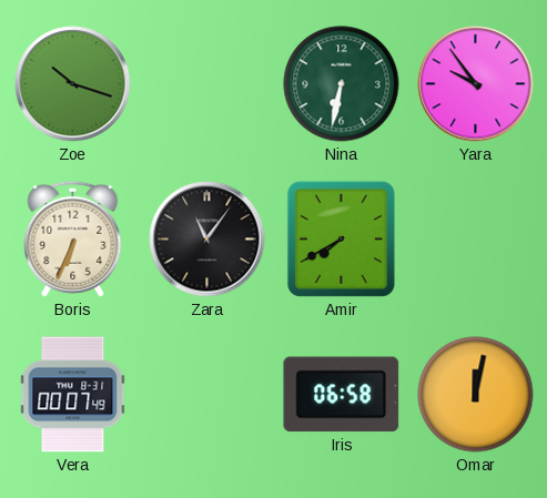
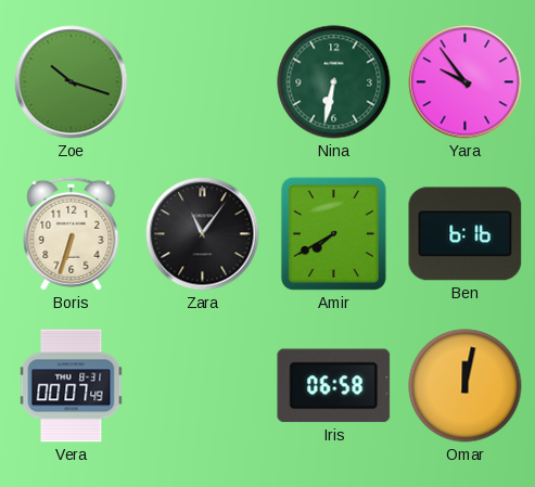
Boris: 6:34 -> 6:33
Ben: none -> 6:16
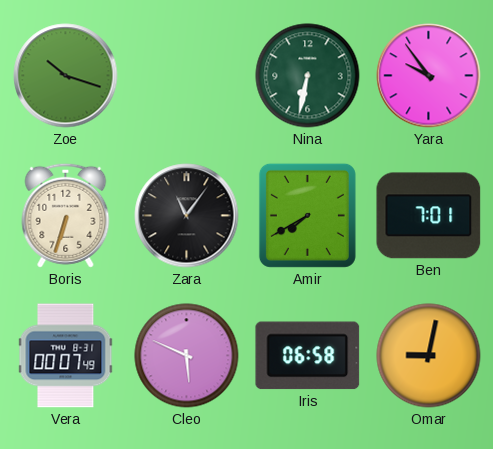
Ben: 6:16 -> 7:01
Cleo: none -> 5:49
Omar: 12:02 -> 9:02
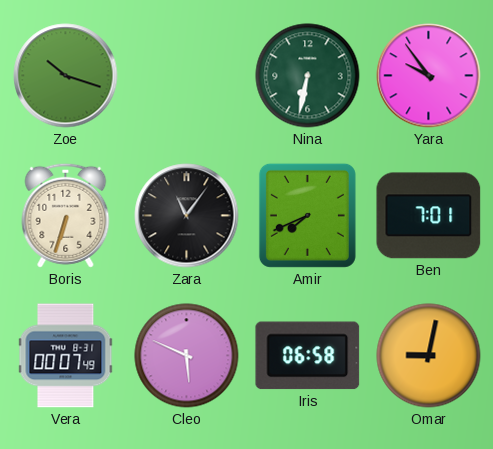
Amir: 7:40 -> 7:41
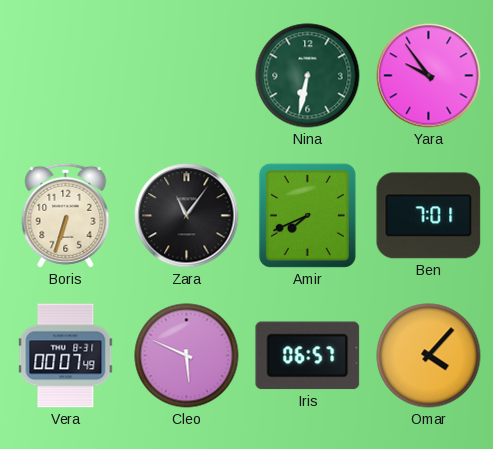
Zoe: 10:18 -> none
Iris: 06:58 -> 06:57
Omar: 9:02 -> 4:07
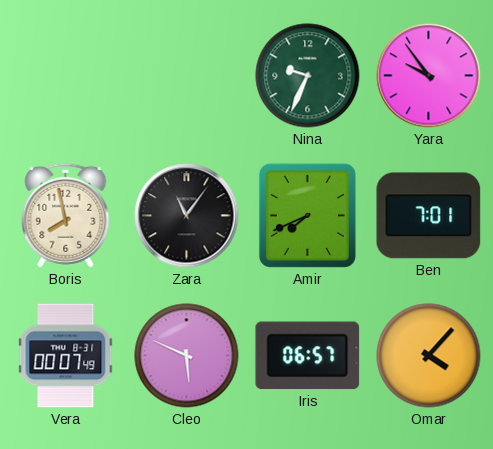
Nina: 6:32 -> 9:34
Boris: 6:33 -> 7:58
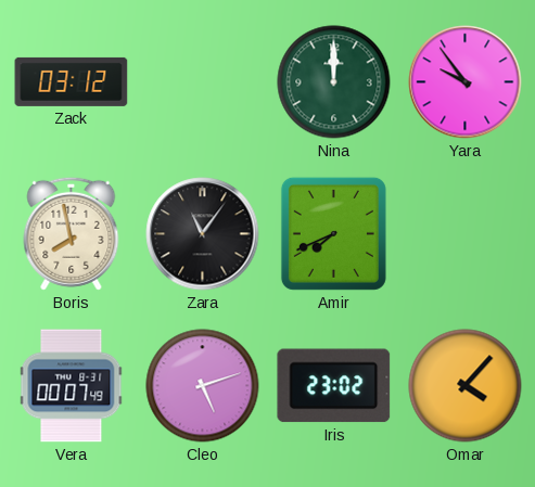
Zack: none -> 03:12
Nina: 9:34 -> 12:00
Ben: 7:01 -> none
Cleo: 5:49 -> 5:12
Iris: 06:57 -> 23:02
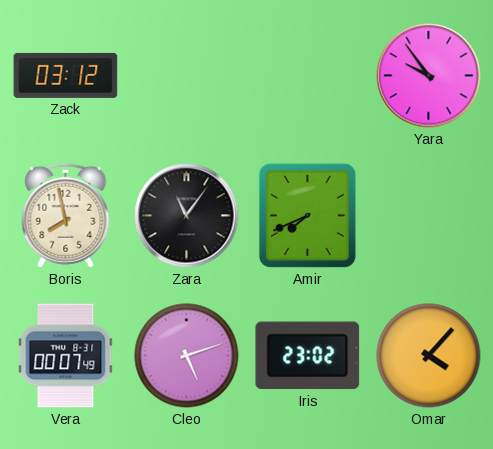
Nina: 12:00 -> none
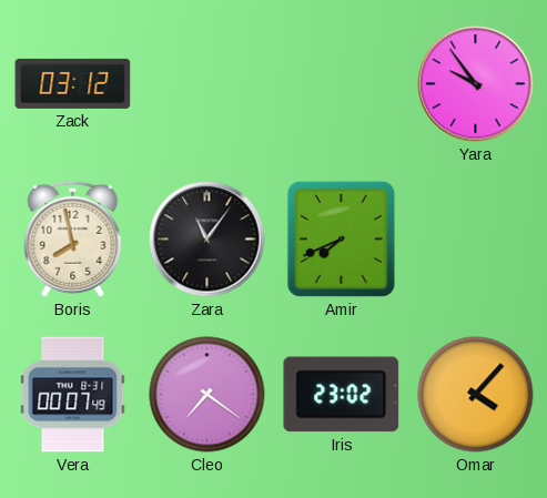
Cleo: 5:12 -> 7:21
